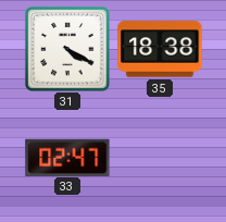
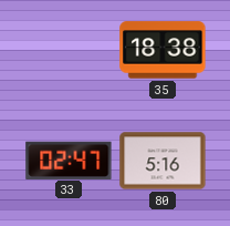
31: 4:20 -> none
80: none -> 5:16
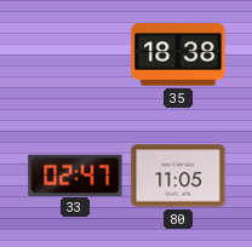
80: 5:16 -> 11:05
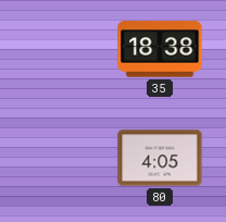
33: 02:47 -> none
80: 11:05 -> 4:05
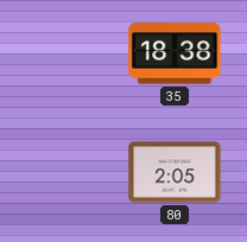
80: 4:05 -> 2:05
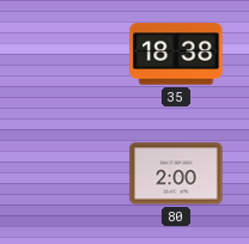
80: 2:05 -> 2:00
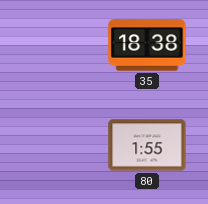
80: 2:00 -> 1:55
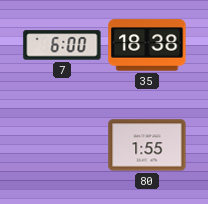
7: none -> 6:00
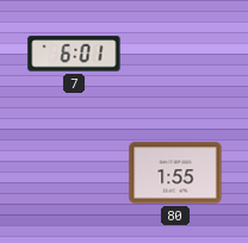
7: 6:00 -> 6:01
35: 18:38 -> none
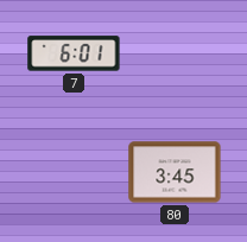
80: 1:55 -> 3:45
